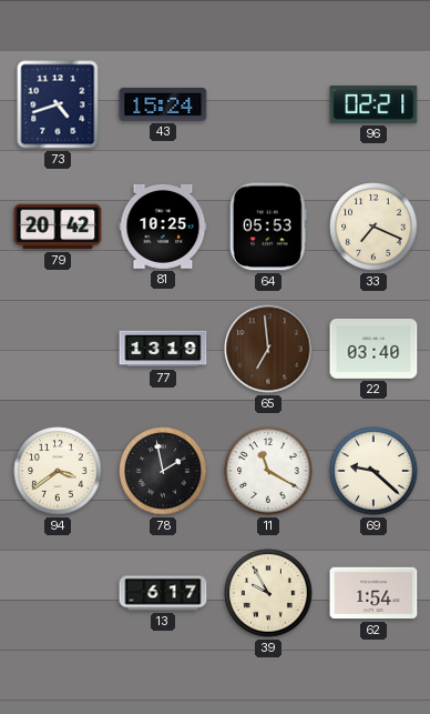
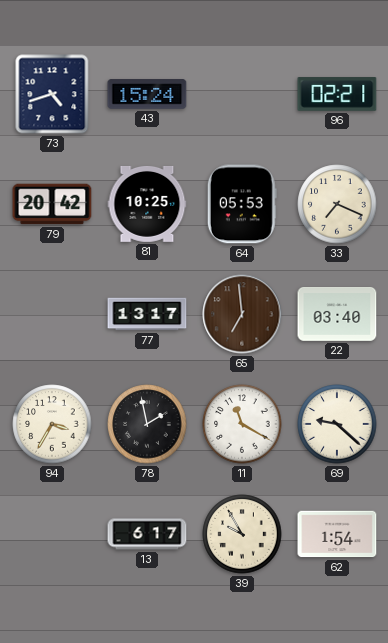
77: 13:19 -> 13:17
94: 3:39 -> 3:35
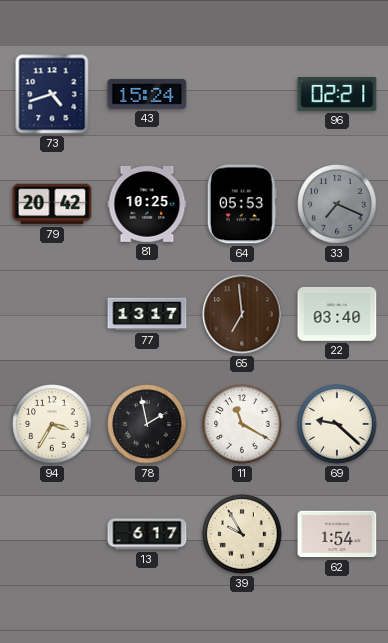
33 dial: cream -> grey
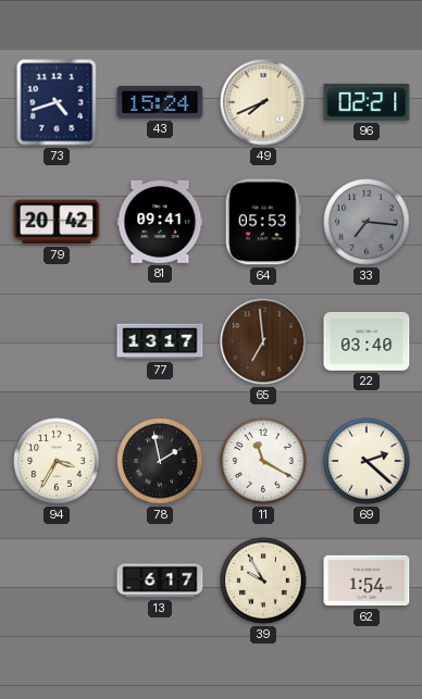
49: none -> 7:41
81: 10:25 -> 09:41
33: 7:19 -> 7:16
69: 9:22 -> 2:22
